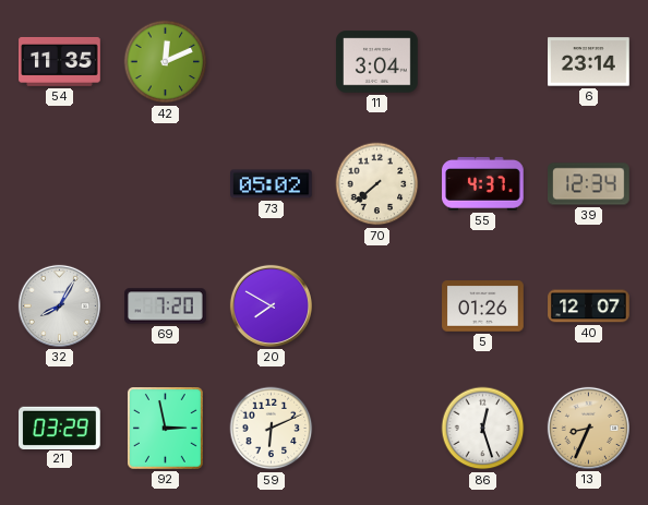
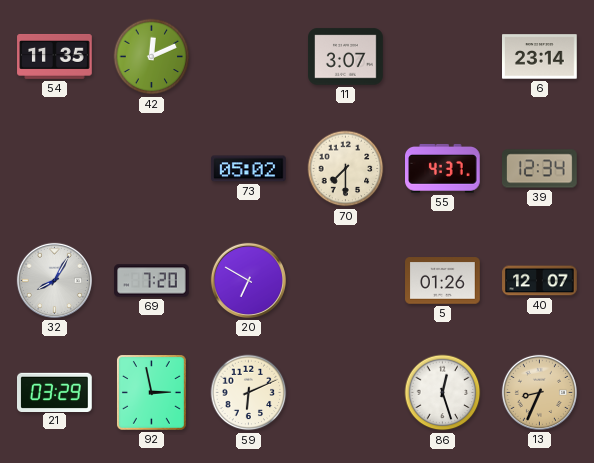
11: 3:04 -> 3:07
70: 7:38 -> 7:30
20: 7:50 -> 6:50
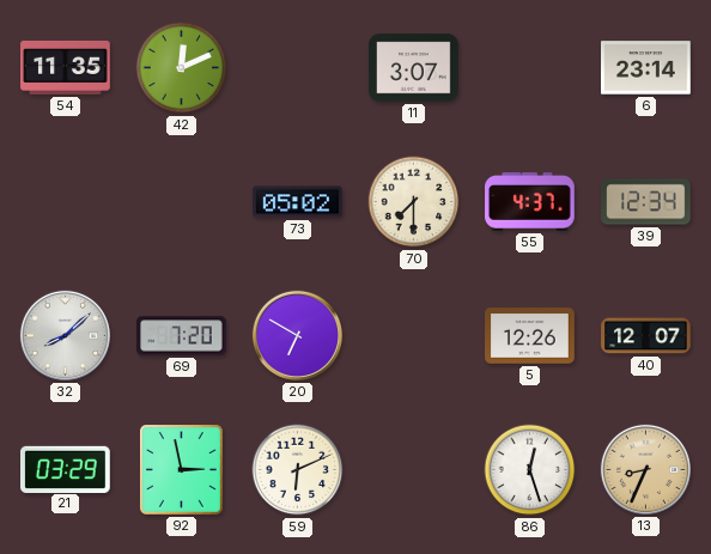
32: 8:05 -> 8:08
5: 01:26 -> 12:26
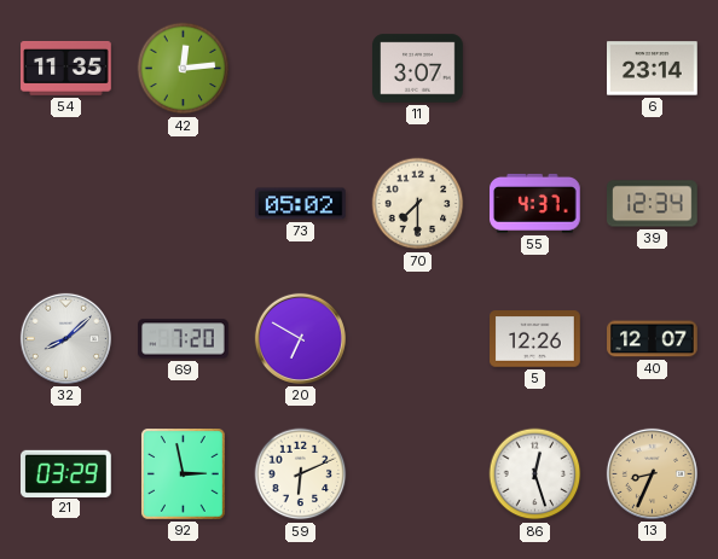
42: 12:11 -> 12:14
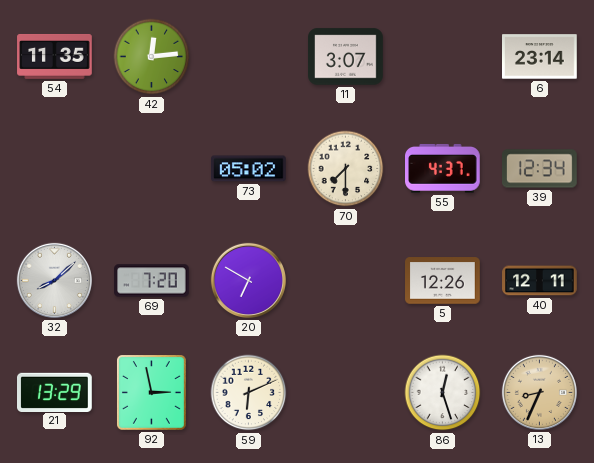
40: 12:07 -> 12:11
21: 03:29 -> 13:29
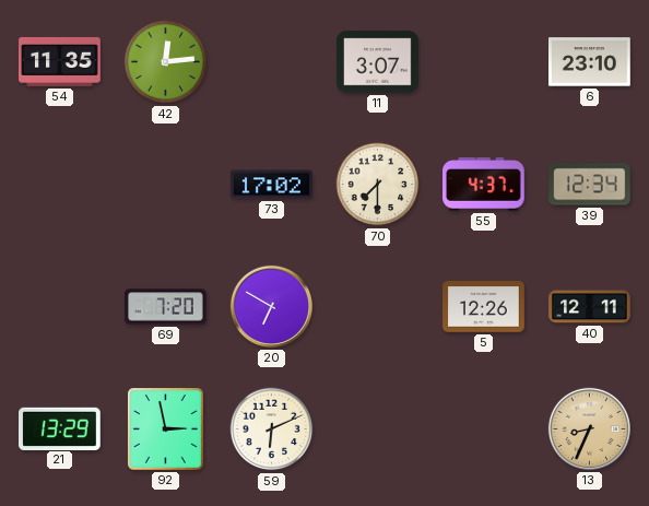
6: 23:14 -> 23:10
73: 05:02 -> 17:02
32: 8:08 -> none
86: 12:27 -> none
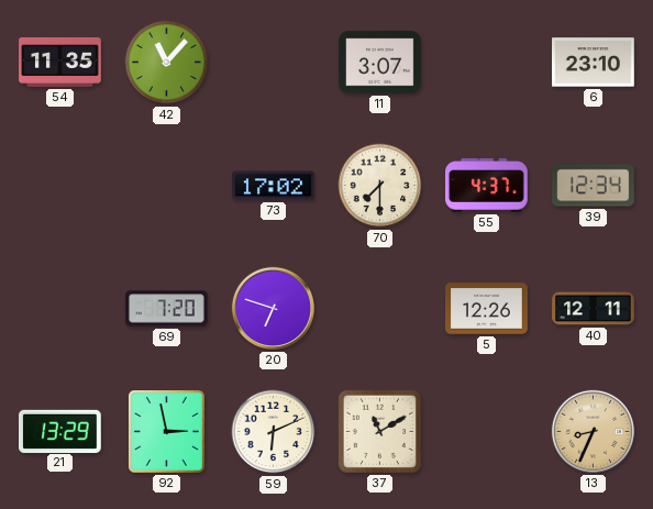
42: 12:14 -> 11:07
20: 6:50 -> 6:48
37: none -> 11:10
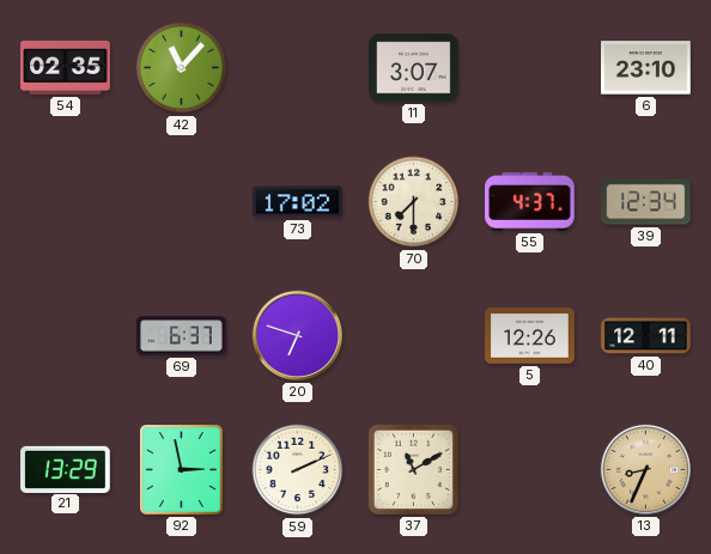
54: 11:35 -> 02:35
69: 7:20 -> 6:37
59: 6:11 -> 2:11
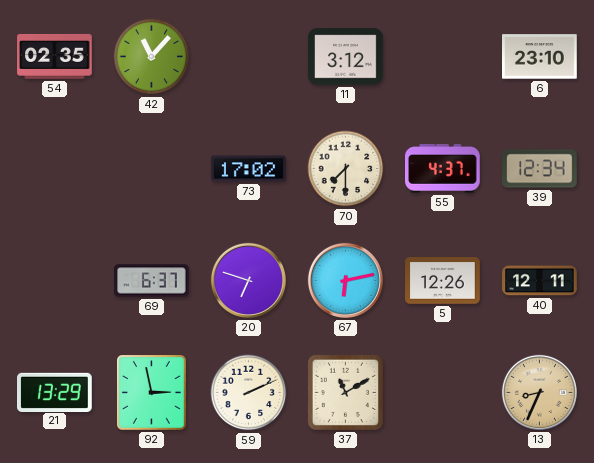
11: 3:07 -> 3:12
67: none -> 6:13
